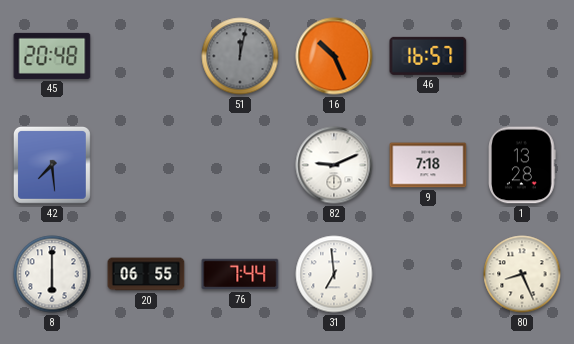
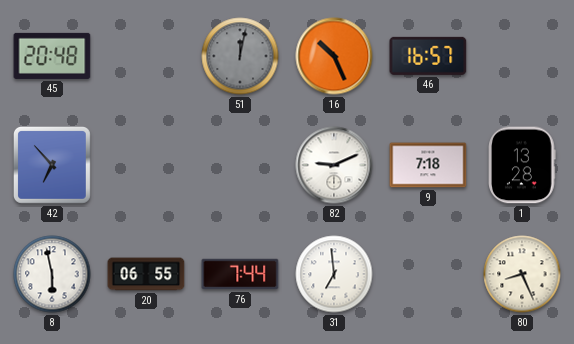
42: 7:29 -> 6:53
8: 6:00 -> 5:58
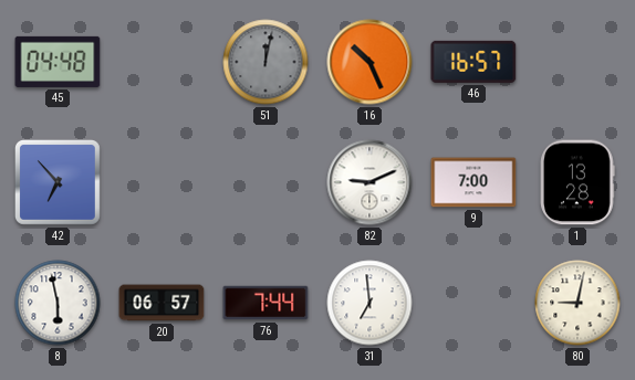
45: 20:48 -> 04:48
9: 7:18 -> 7:00
20: 06:55 -> 06:57
80: 8:26 -> 9:02
